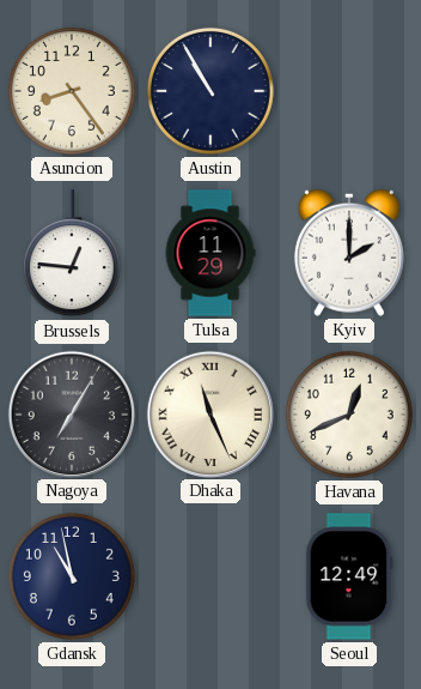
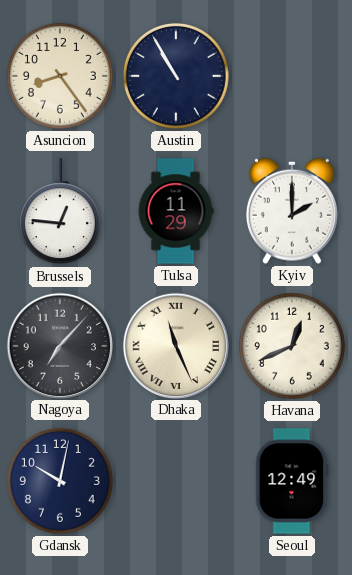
Nagoya: 7:05 -> 7:07
Gdansk: 10:58 -> 10:02
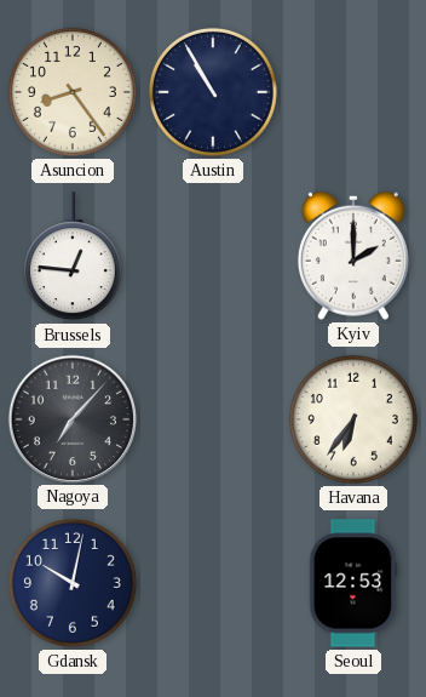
Tulsa: 11:29 -> none
Dhaka: 11:26 -> none
Havana: 12:41 -> 6:36
Seoul: 12:49 -> 12:53
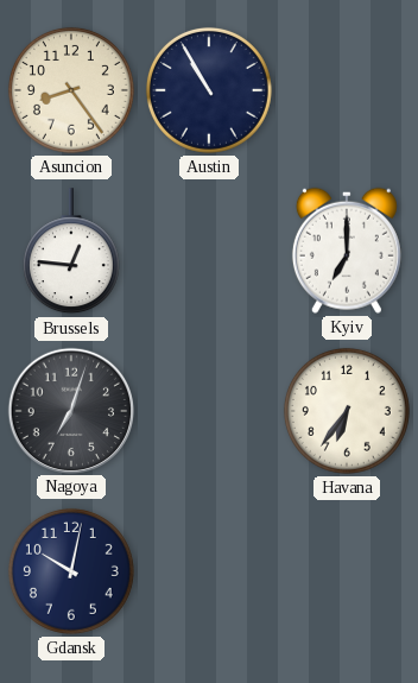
Kyiv: 2:00 -> 7:00
Nagoya: 7:07 -> 7:03
Seoul: 12:53 -> none
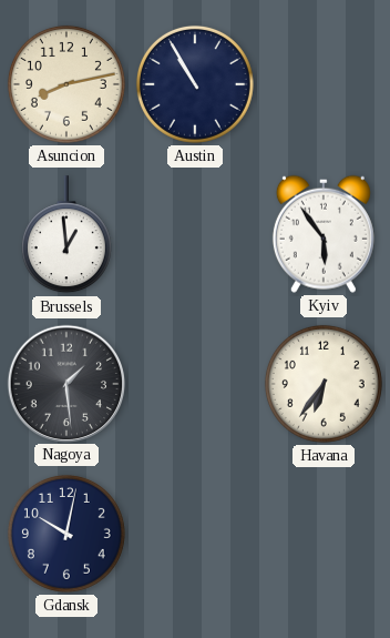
Asuncion: 8:24 -> 8:13
Brussels: 12:46 -> 12:59
Kyiv: 7:00 -> 5:54
Nagoya: 7:03 -> 1:29
